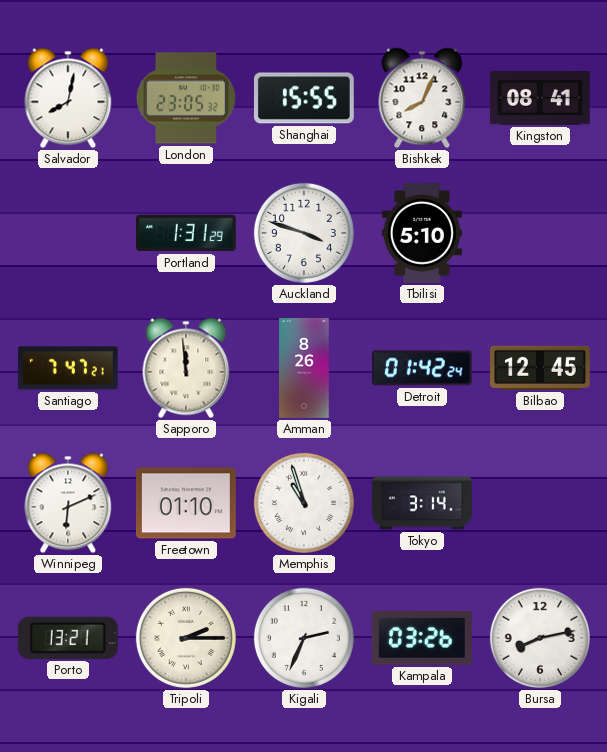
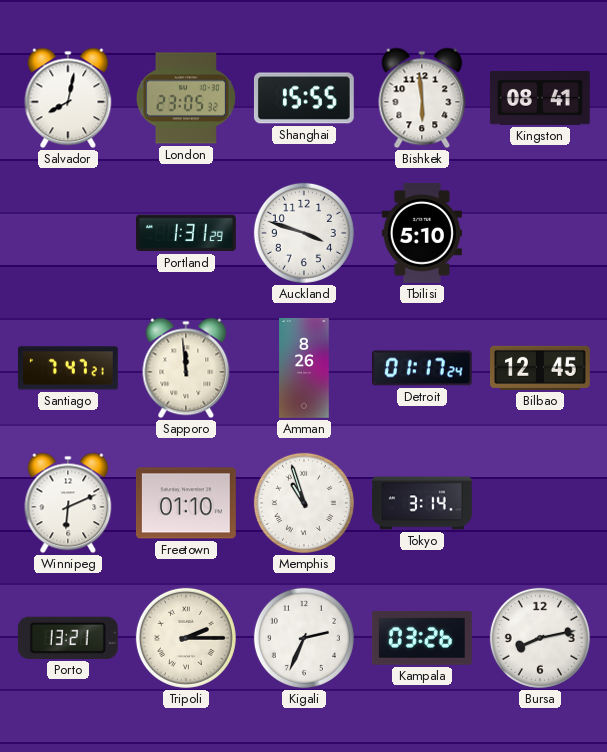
Bishkek: 8:04 -> 5:59
Detroit: 01:42 -> 01:17
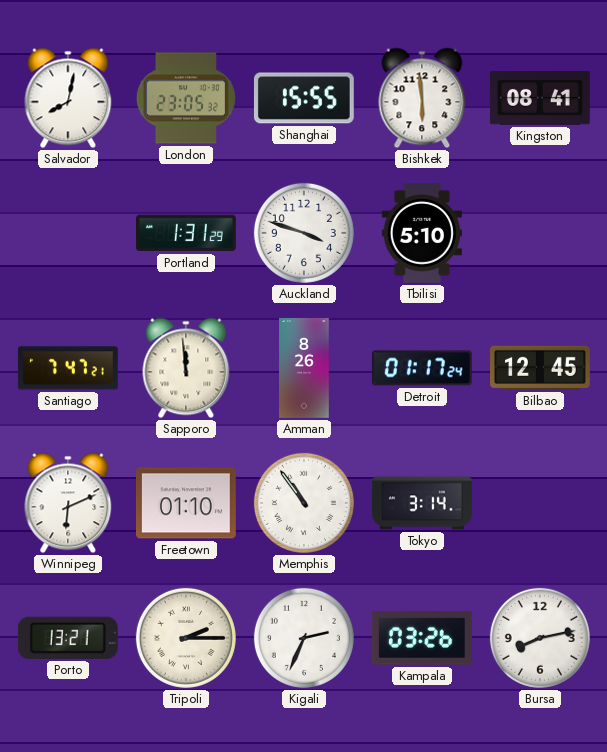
Memphis: 10:57 -> 10:54
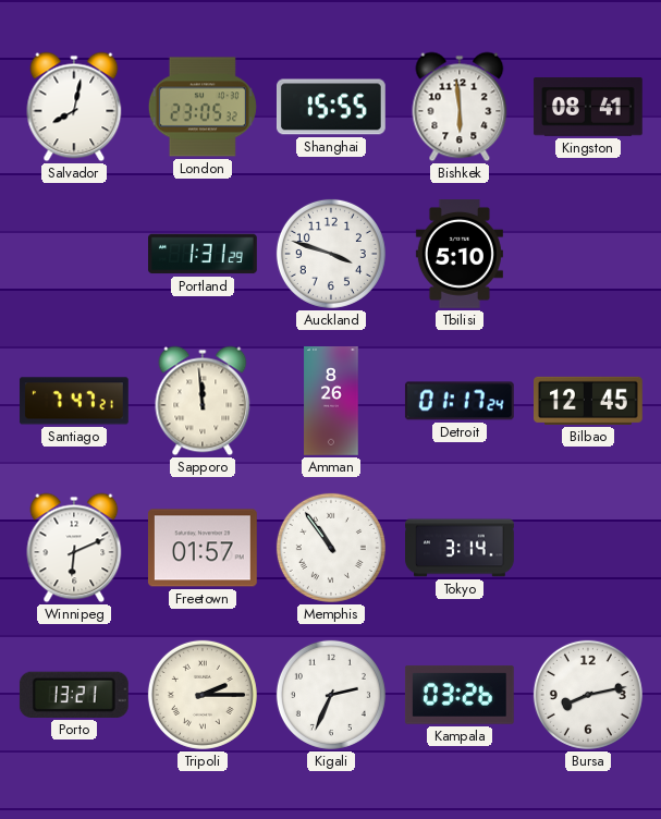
Freetown: 01:10 -> 01:57
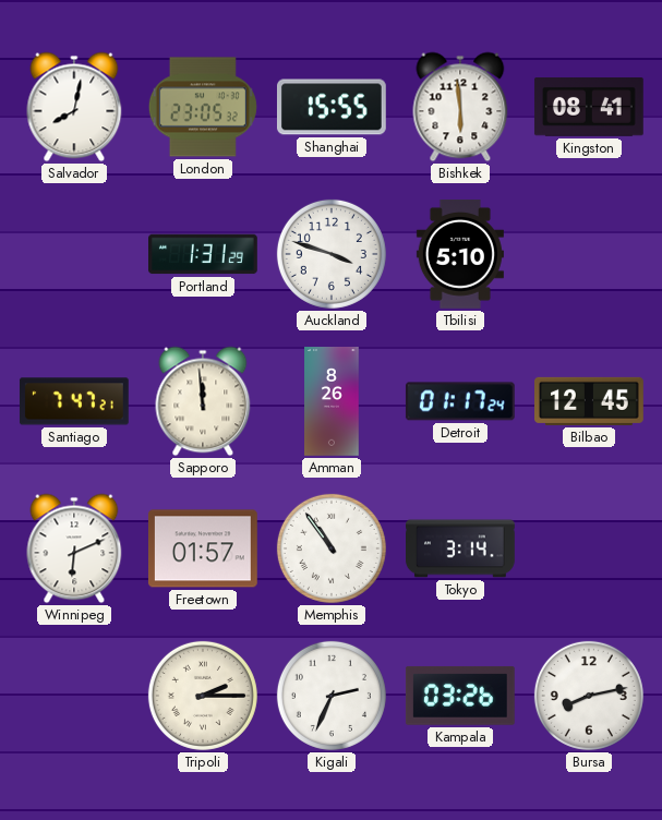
Porto: 13:21 -> none
